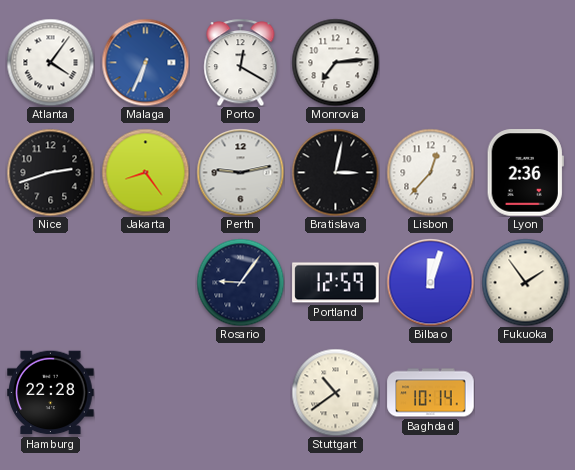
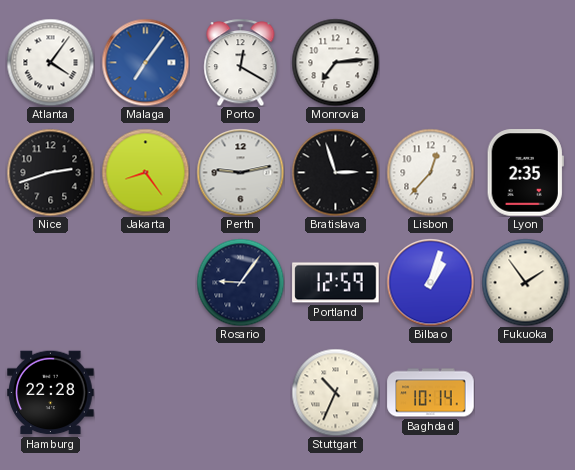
Malaga: 6:34 -> 7:06
Bratislava: 3:02 -> 2:57
Lyon: 2:36 -> 2:35
Bilbao: 12:03 -> 1:03
Stuttgart: 10:39 -> 10:34
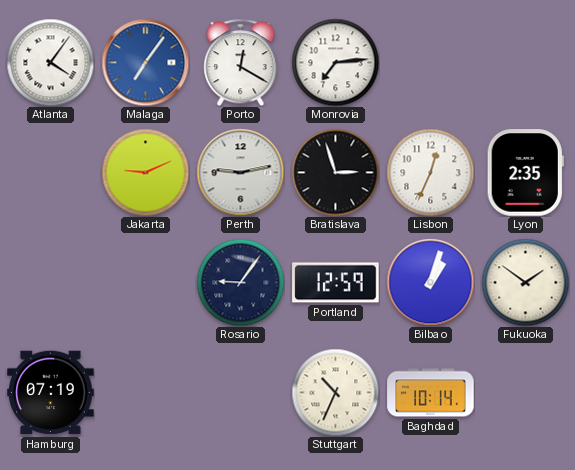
Nice: 2:42 -> none
Jakarta: 8:24 -> 9:11
Lisbon: 12:37 -> 12:34
Fukuoka: 1:54 -> 1:51
Hamburg: 22:28 -> 07:19
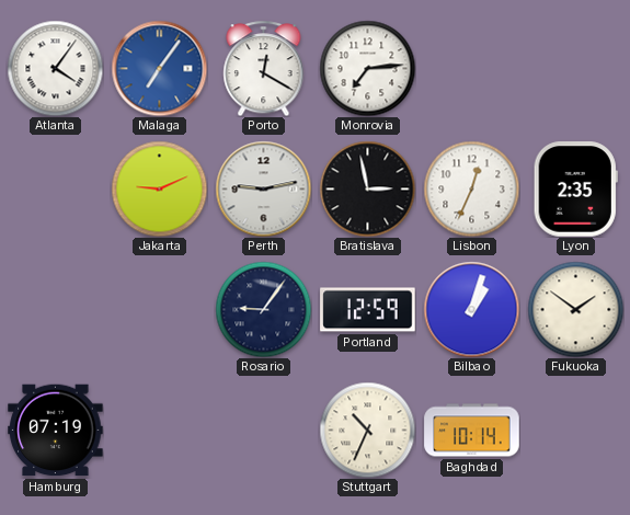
Bratislava: 2:57 -> 2:58
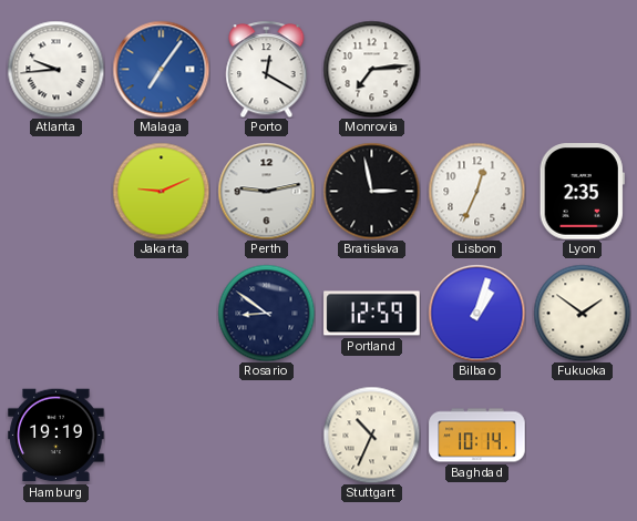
Atlanta: 4:06 -> 9:44
Rosario: 9:06 -> 8:51
Hamburg: 07:19 -> 19:19
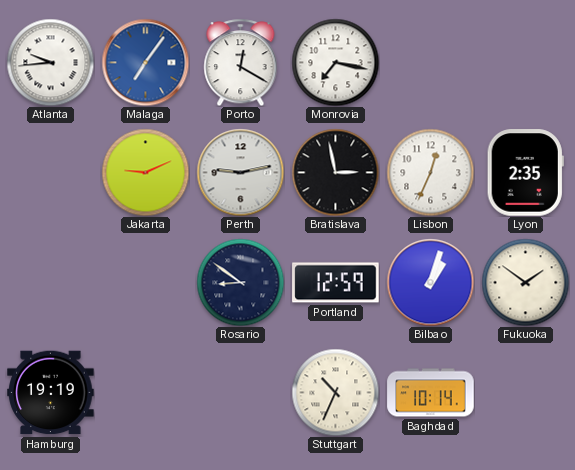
Monrovia: 7:14 -> 7:17
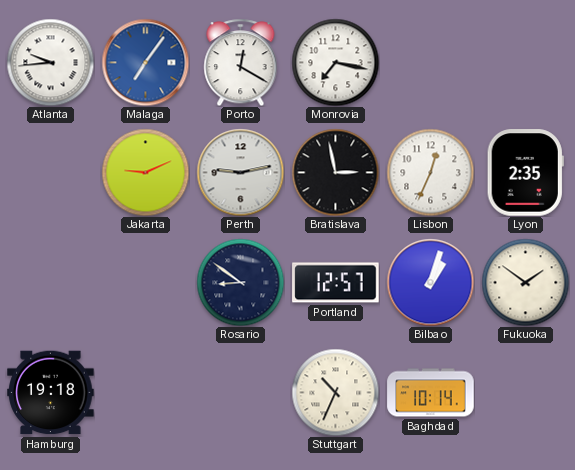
Portland: 12:59 -> 12:57
Hamburg: 19:19 -> 19:18
